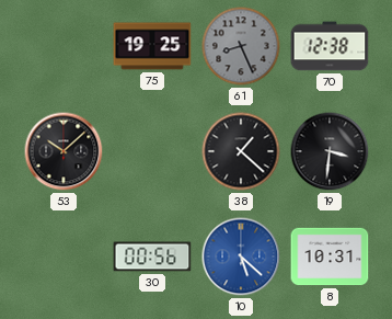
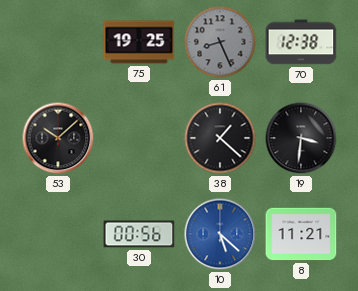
8: 10:31 -> 11:21
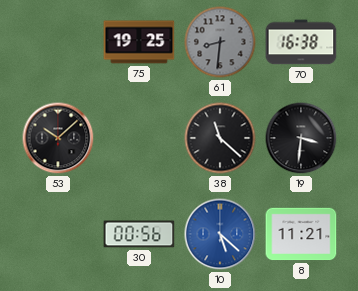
61: 8:26 -> 8:31
70: 12:38 -> 16:38
38: 1:22 -> 11:22
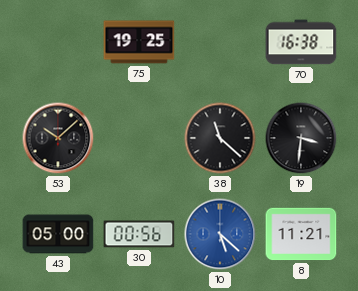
61: 8:31 -> none
43: none -> 05:00
